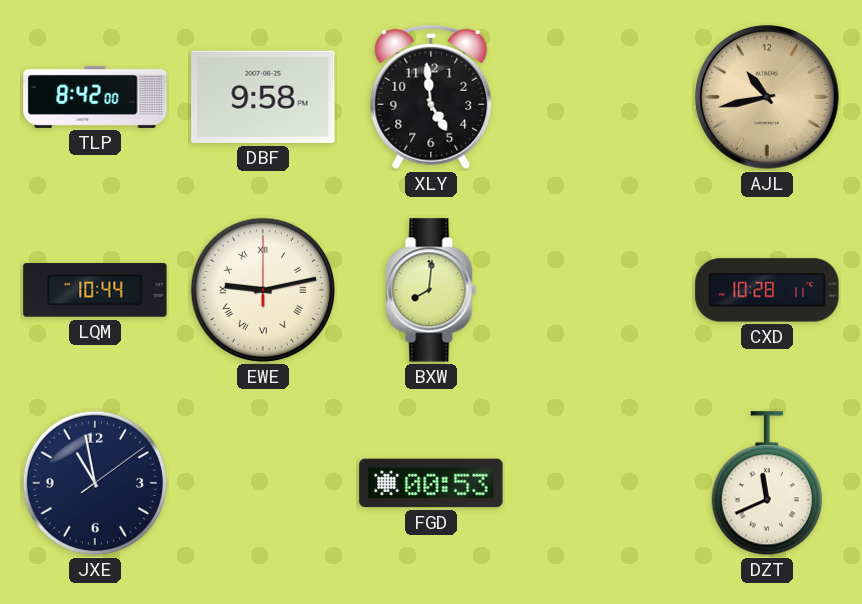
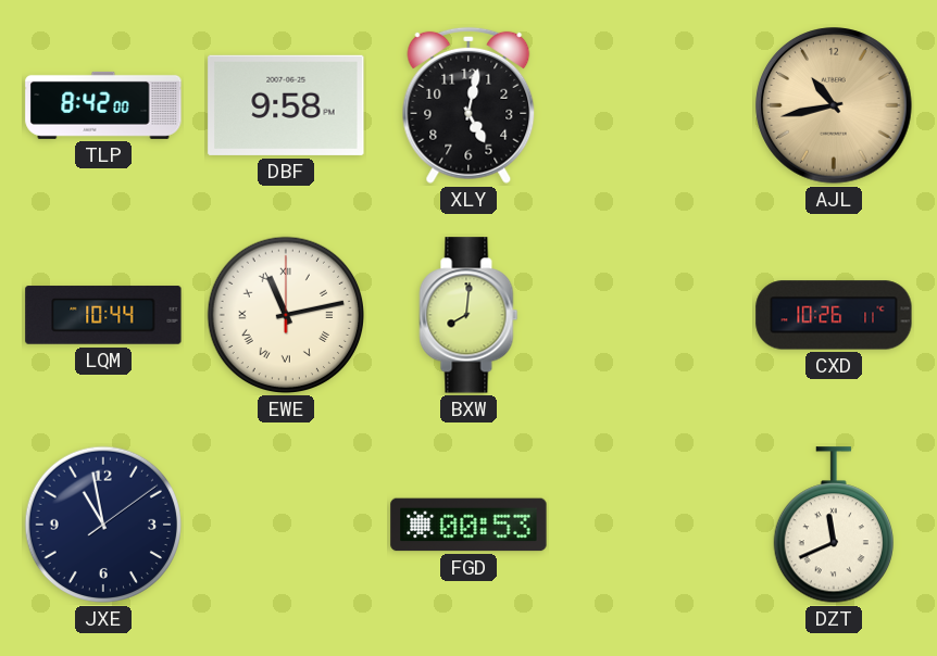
XLY: 4:59 -> 5:02
EWE: 9:13 -> 11:13
CXD: 10:28 -> 10:26
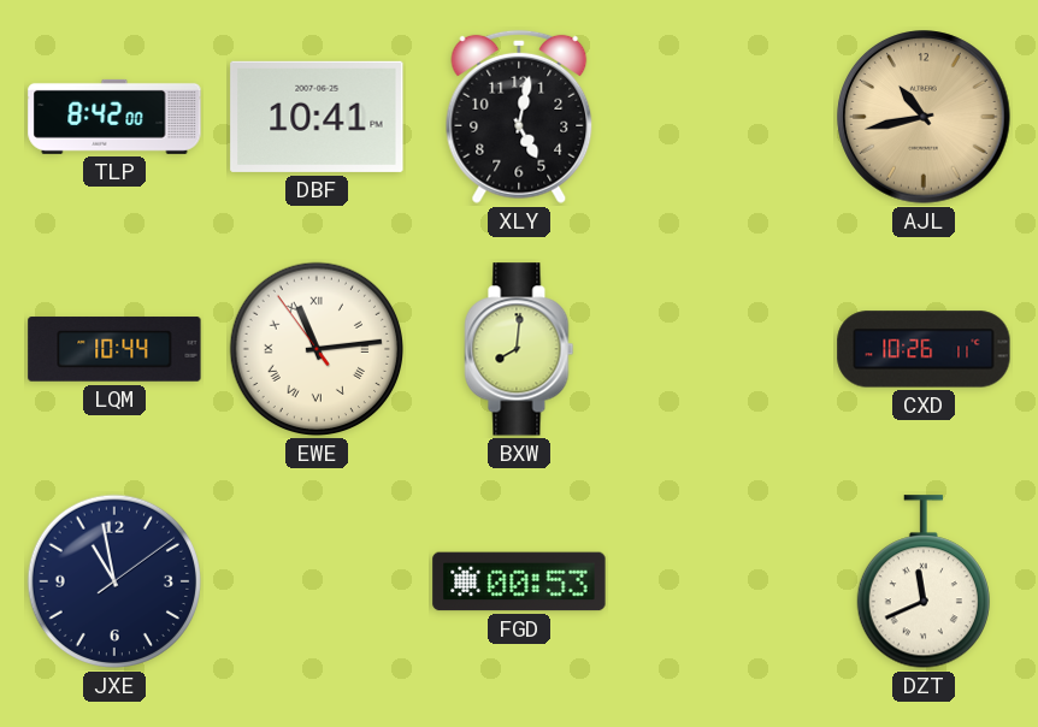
DBF: 9:58 -> 10:41
EWE: 11:13:00 -> 11:13:54
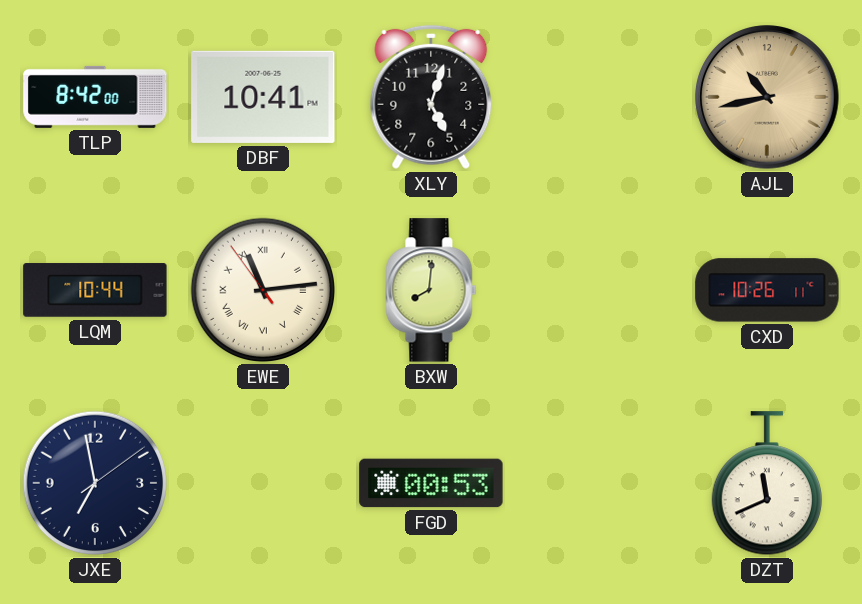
XLY: 5:02 -> 5:03
JXE: 10:58 -> 6:58
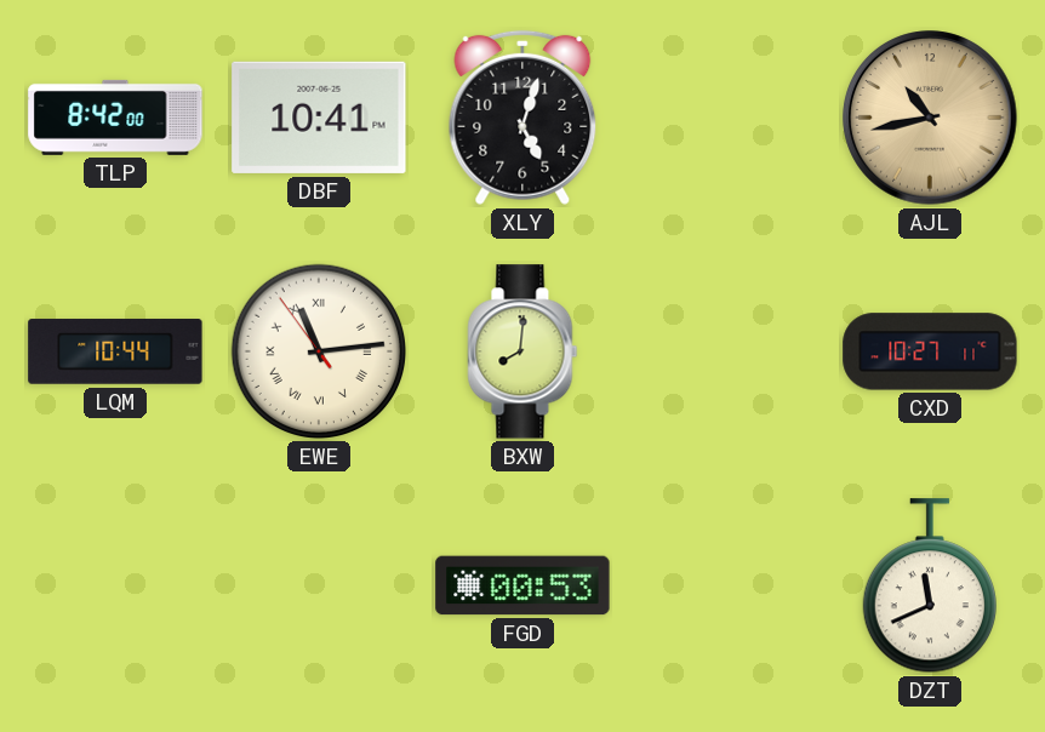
CXD: 10:26 -> 10:27
JXE: 6:58 -> none
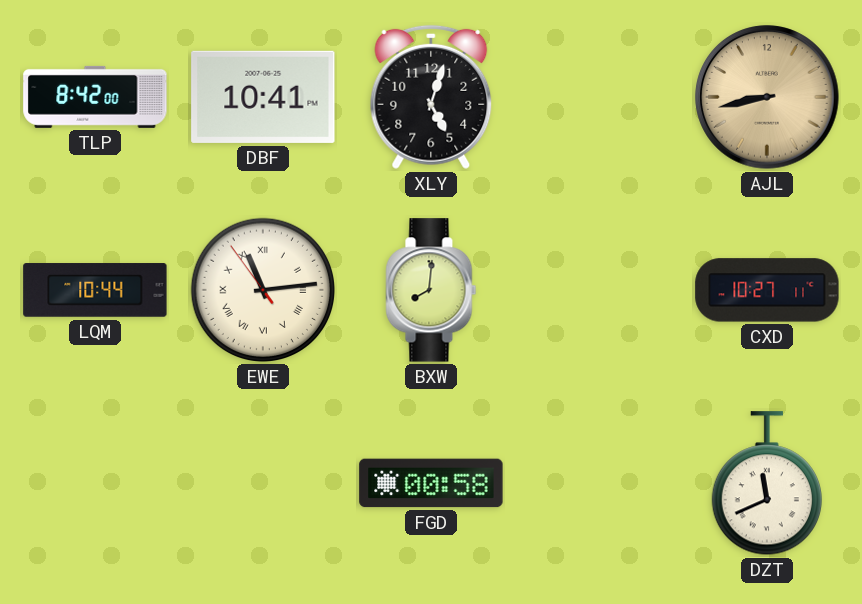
AJL: 10:43 -> 8:43
FGD: 00:53 -> 00:58
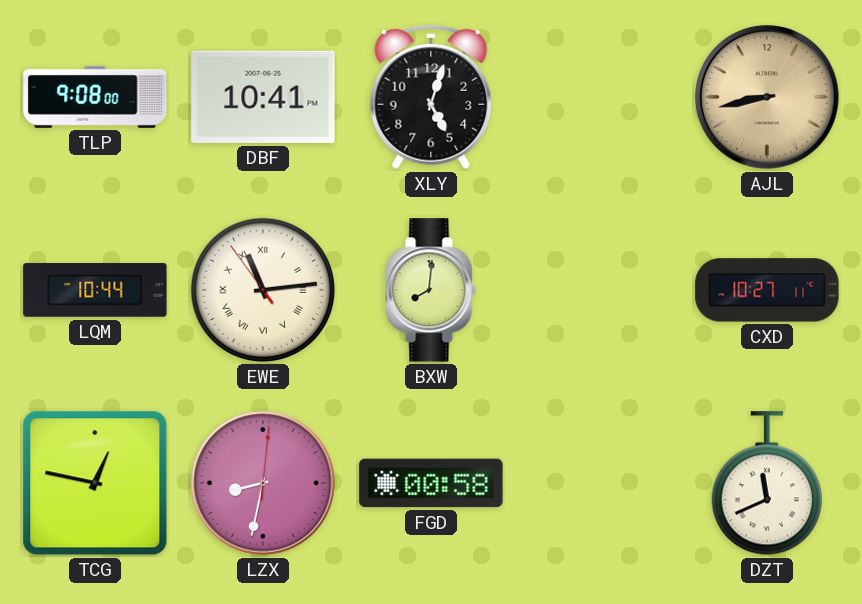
TLP: 8:42 -> 9:08
TCG: none -> 12:47
LZX: none -> 8:32
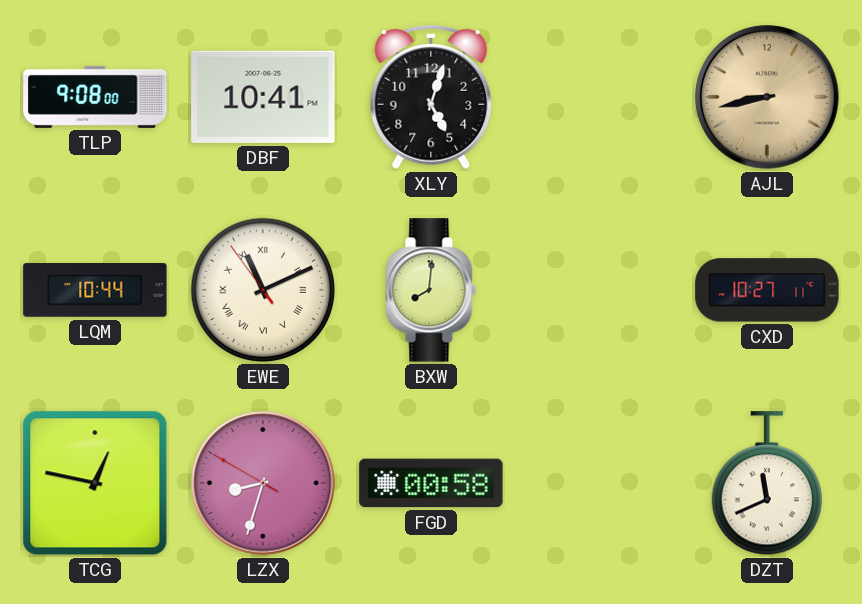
EWE: 11:13 -> 11:10
LZX: 8:32:01 -> 8:32:50
